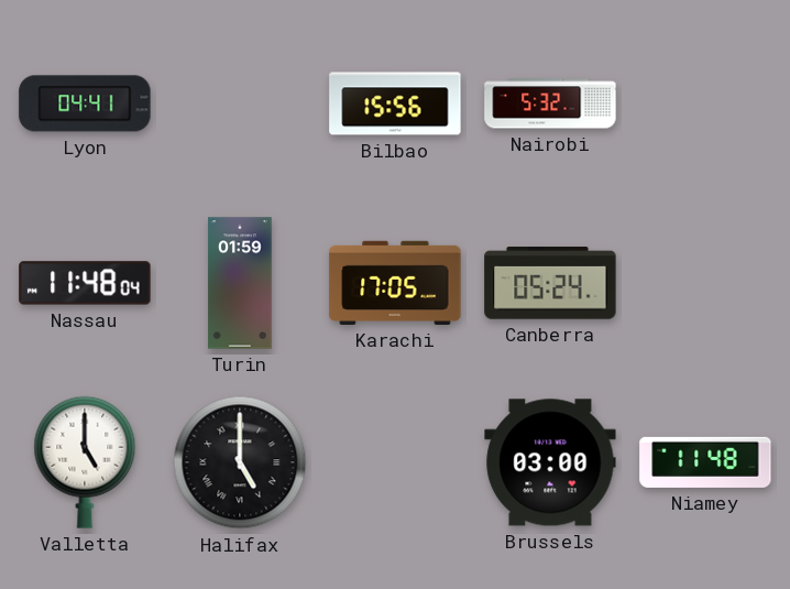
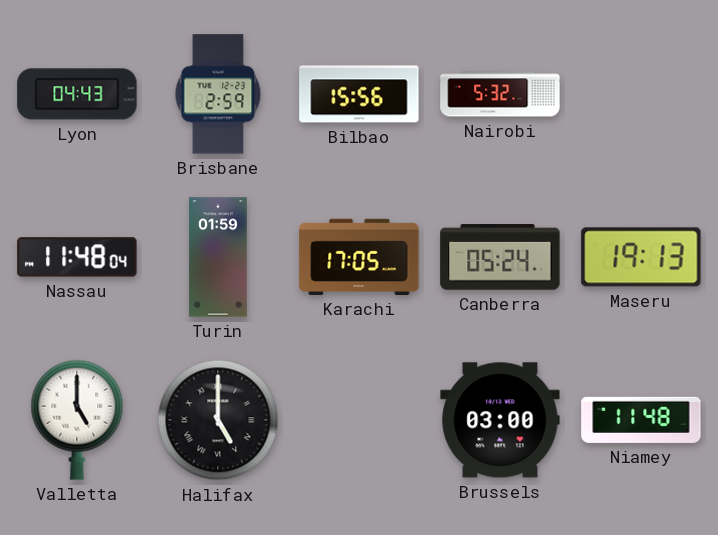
Lyon: 04:41 -> 04:43
Brisbane: none -> 2:59
Maseru: none -> 19:13
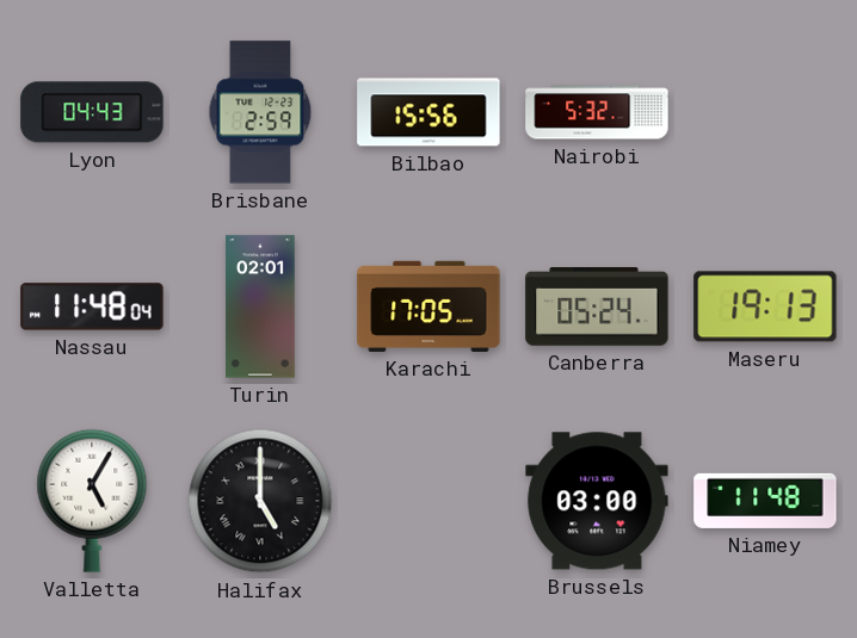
Turin: 01:59 -> 02:01
Valletta: 5:00 -> 5:05
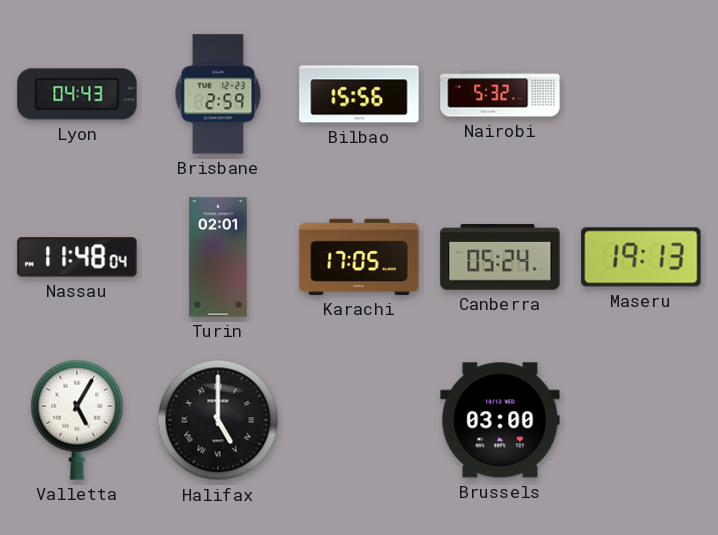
Niamey: 11:48 -> none
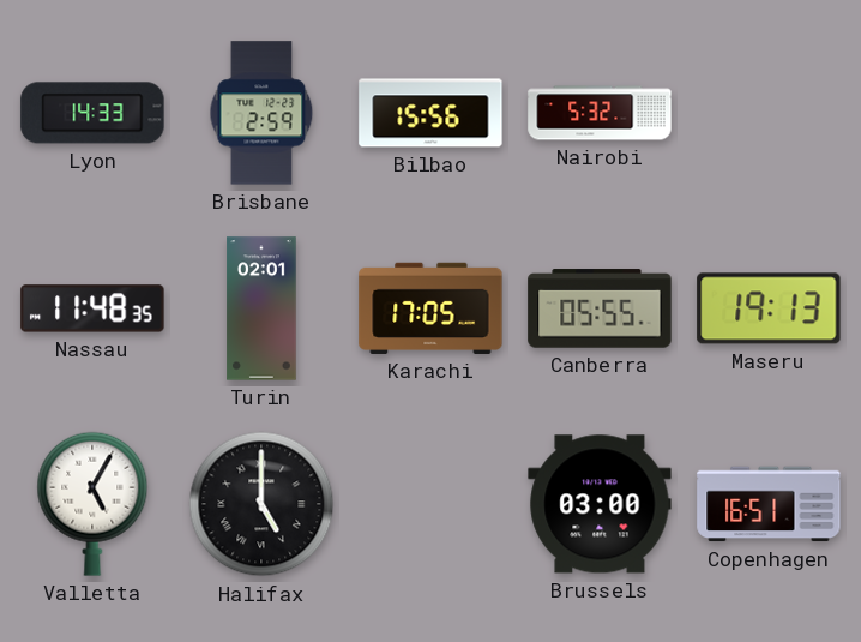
Lyon: 04:43 -> 14:33
Nassau: 11:48:04 -> 11:48:35
Canberra: 05:24 -> 05:55
Copenhagen: none -> 16:51
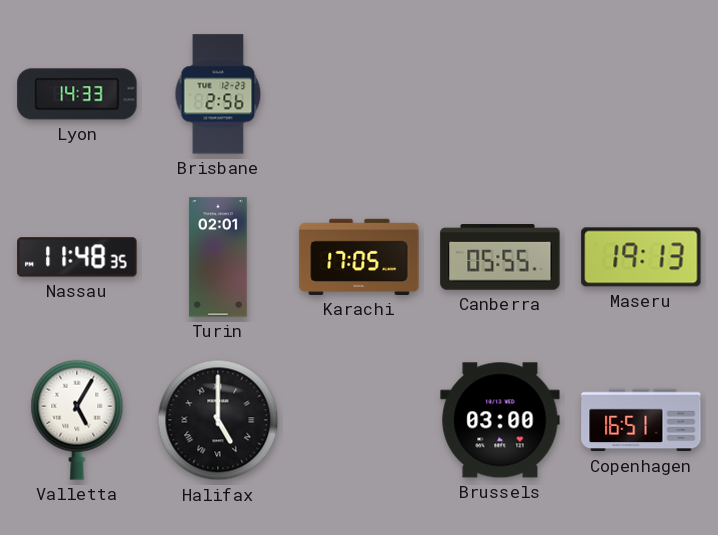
Brisbane: 2:59 -> 2:56
Bilbao: 15:56 -> none
Nairobi: 5:32 -> none
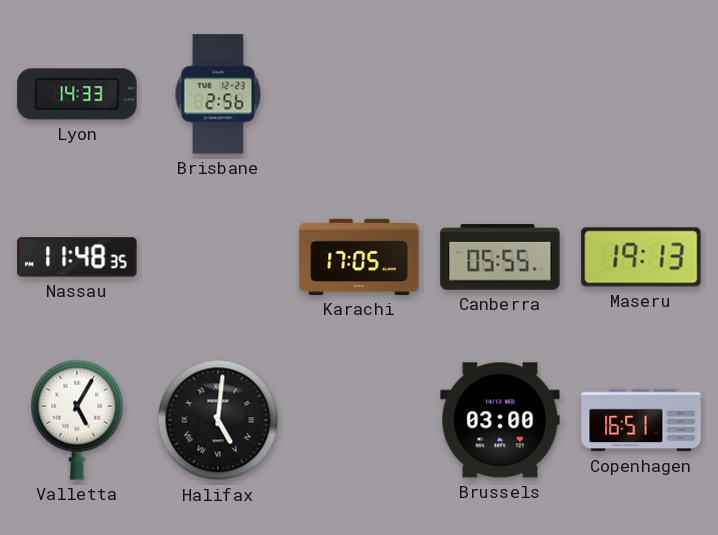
Turin: 02:01 -> none
Halifax: 5:00 -> 5:01
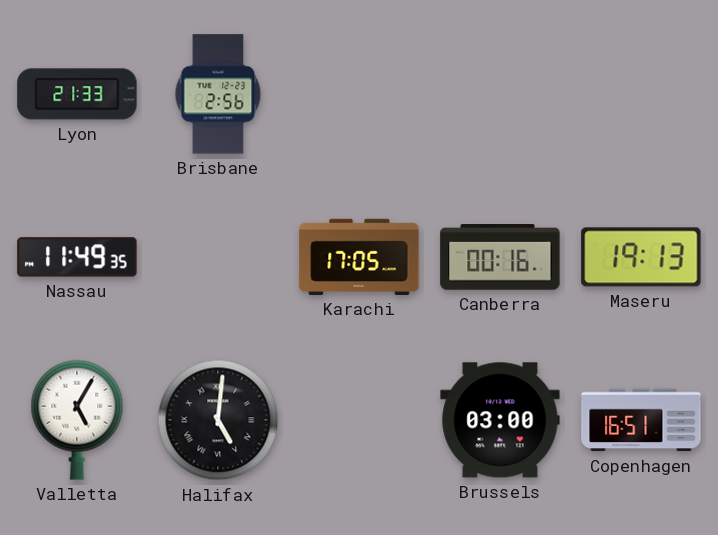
Lyon: 14:33 -> 21:33
Nassau: 11:48 -> 11:49
Canberra: 05:55 -> 00:16
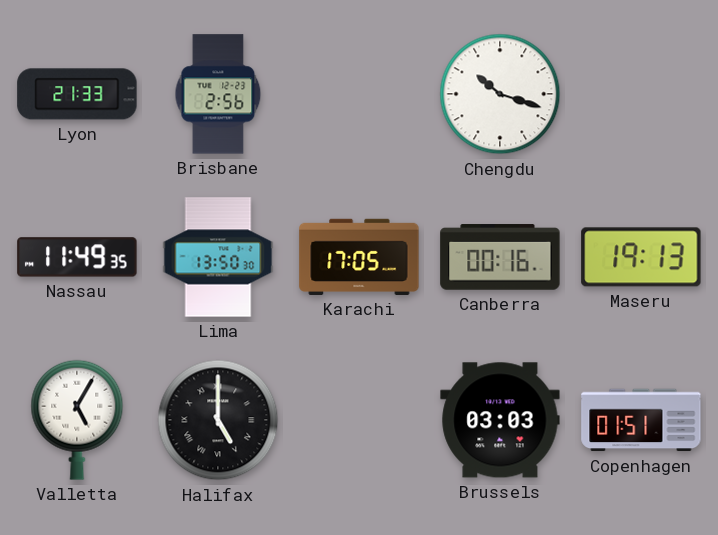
Chengdu: none -> 10:18
Lima: none -> 13:50
Halifax: 5:01 -> 5:00
Brussels: 03:00 -> 03:03
Copenhagen: 16:51 -> 01:51
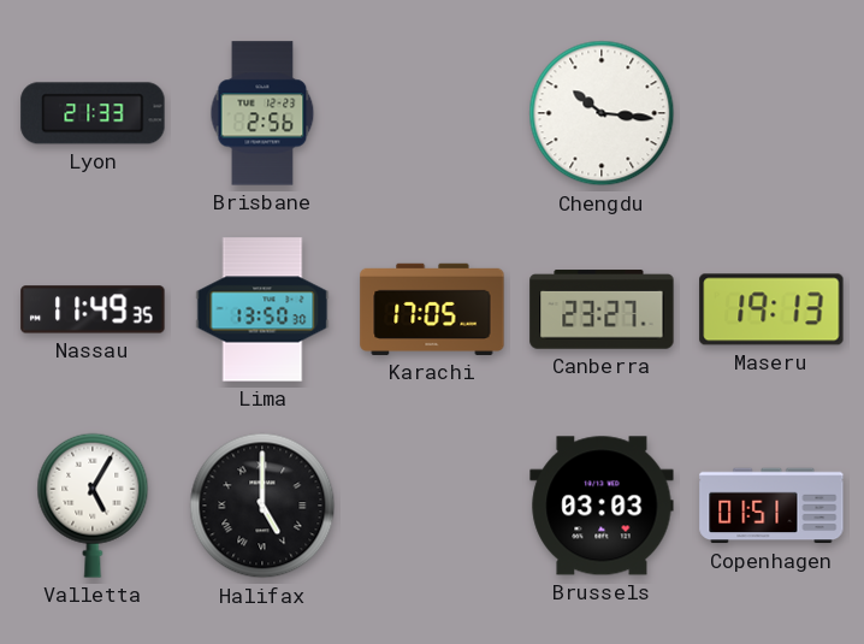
Chengdu: 10:18 -> 10:16
Canberra: 00:16 -> 23:27
